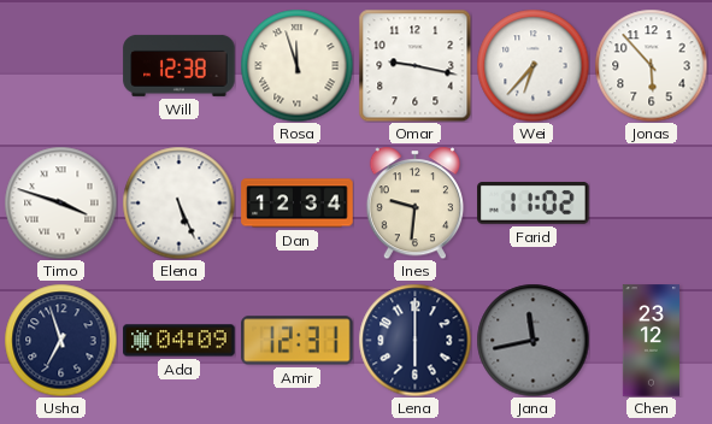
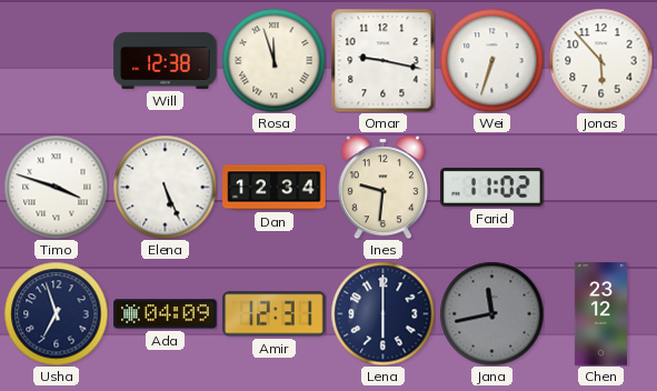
Wei: 6:37 -> 6:33
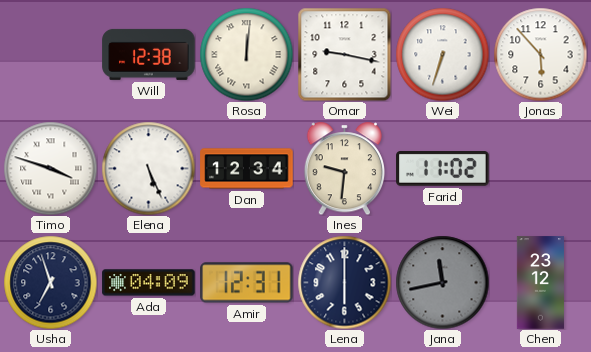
Rosa: 11:57 -> 12:01
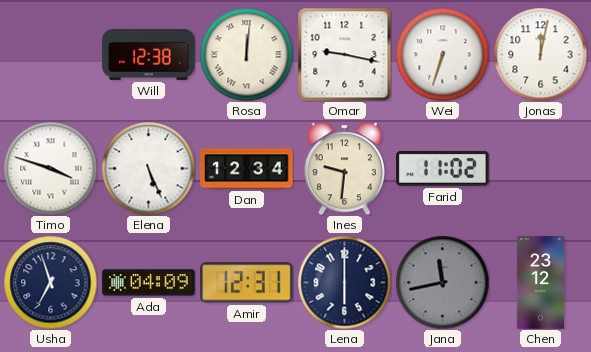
Jonas: 5:53 -> 12:02
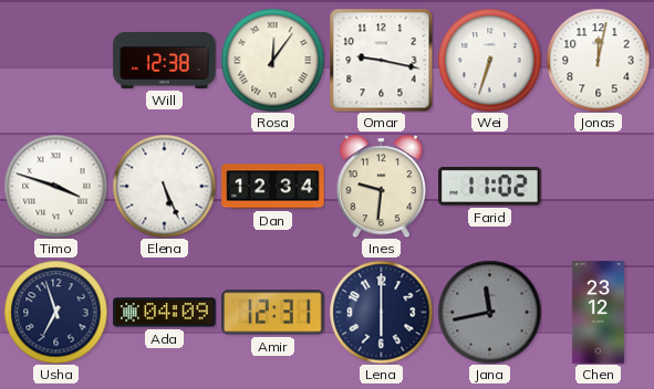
Rosa: 12:01 -> 12:06
